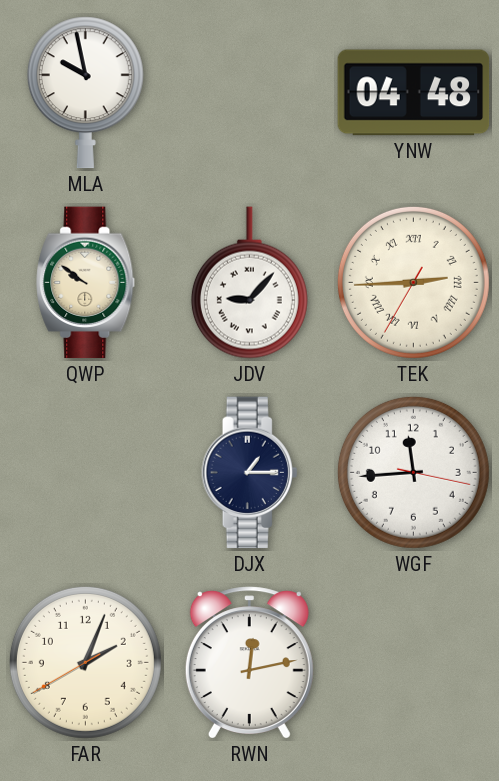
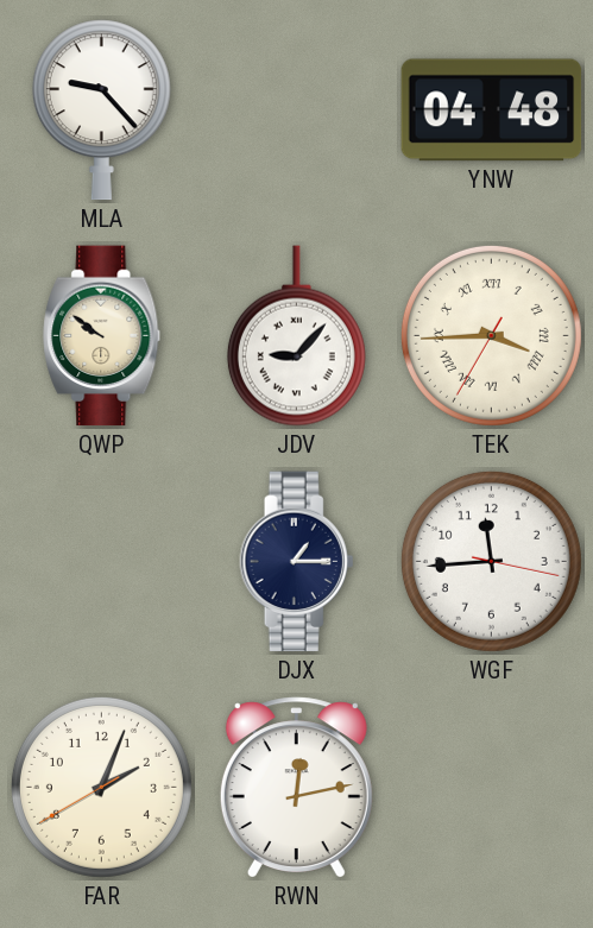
MLA: 9:58 -> 9:23
TEK: 2:44 -> 3:44
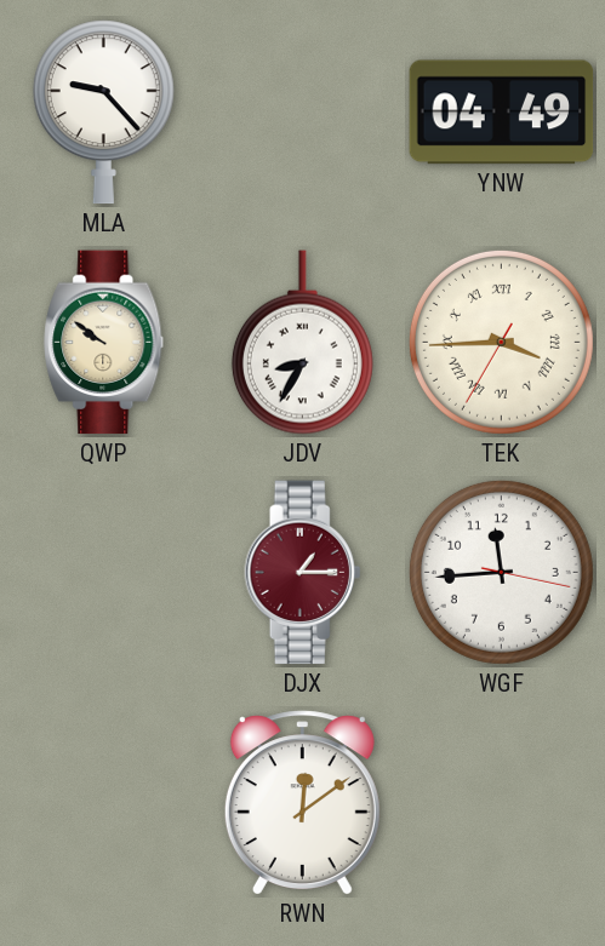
YNW: 04:48 -> 04:49
JDV: 9:07 -> 8:35
DJX dial: navy -> burgundy
FAR: 2:03 -> none
RWN: 12:13 -> 12:09
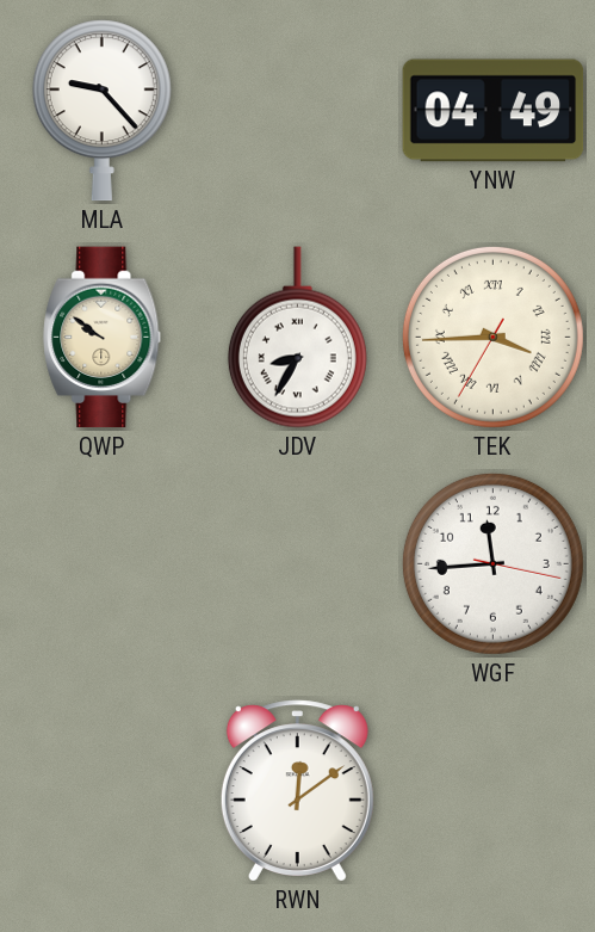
DJX: 1:15 -> none
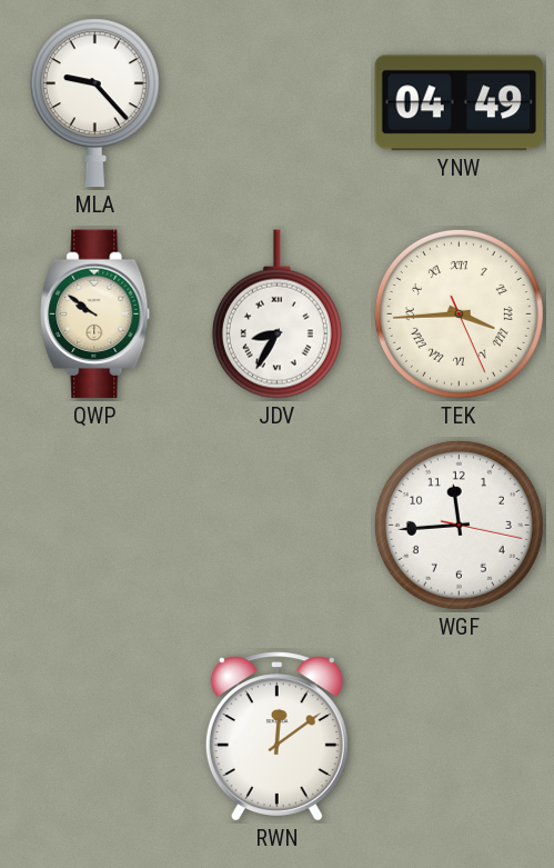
TEK: 3:44:35 -> 3:44:26
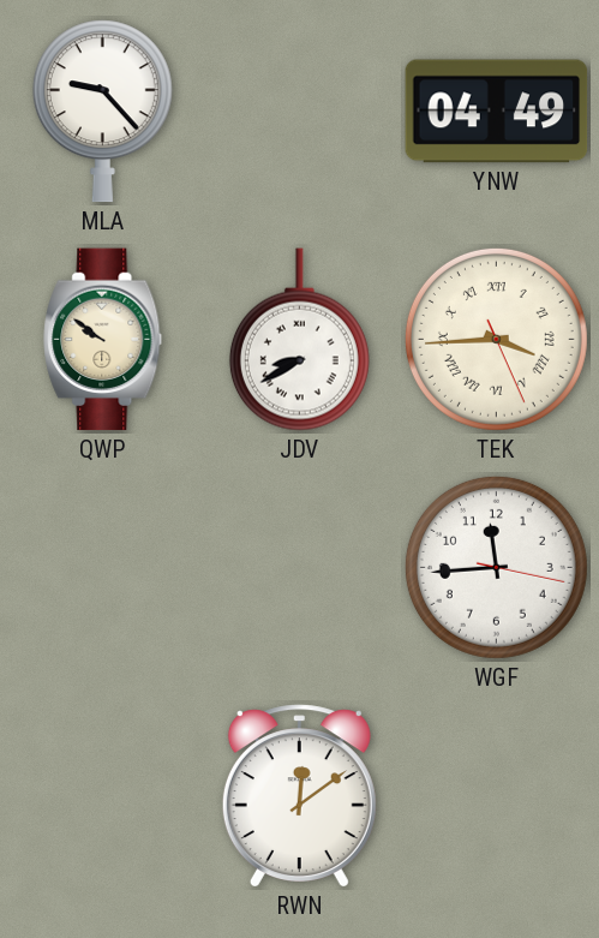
JDV: 8:35 -> 8:40
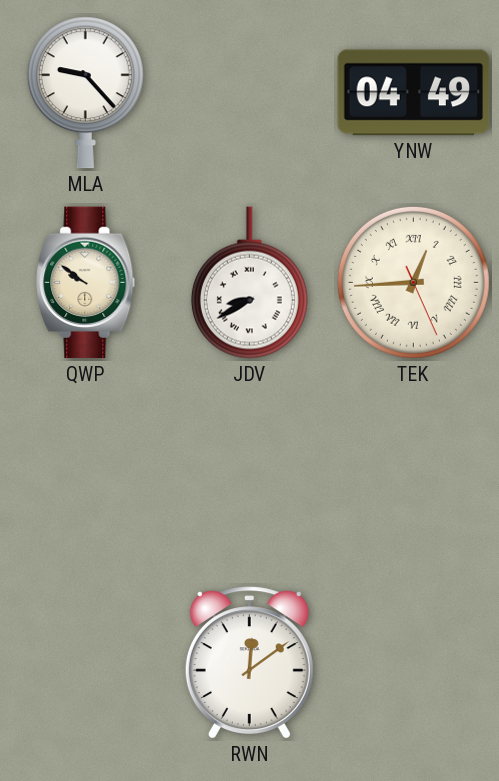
TEK: 3:44 -> 12:44
WGF: 11:44 -> none
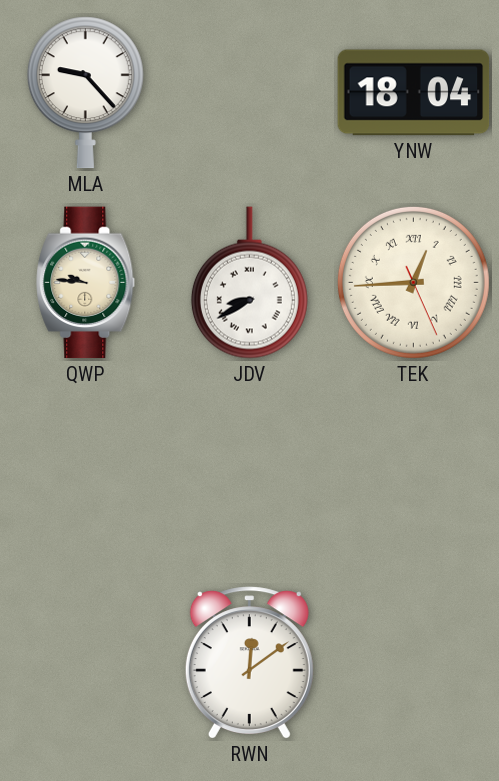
YNW: 04:49 -> 18:04
QWP: 9:51 -> 9:46
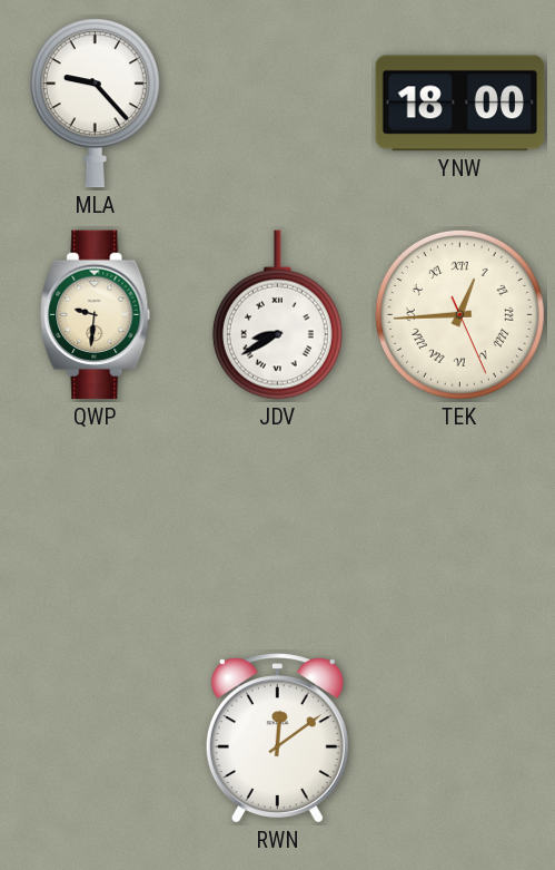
YNW: 18:04 -> 18:00
QWP: 9:46 -> 9:31
